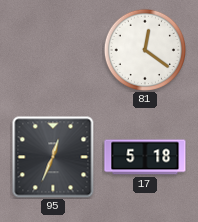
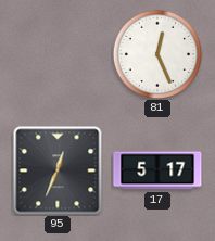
81: 12:21 -> 12:26
17: 5:18 -> 5:17
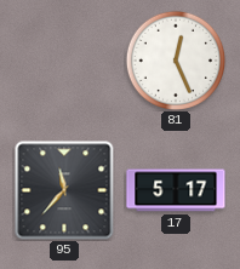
95: 12:34 -> 11:37
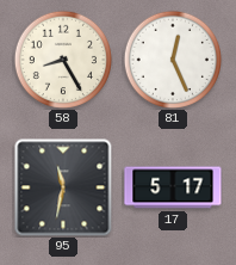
58: none -> 8:25
95: 11:37 -> 11:32
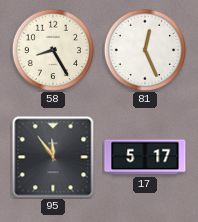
95: 11:32 -> 11:54
